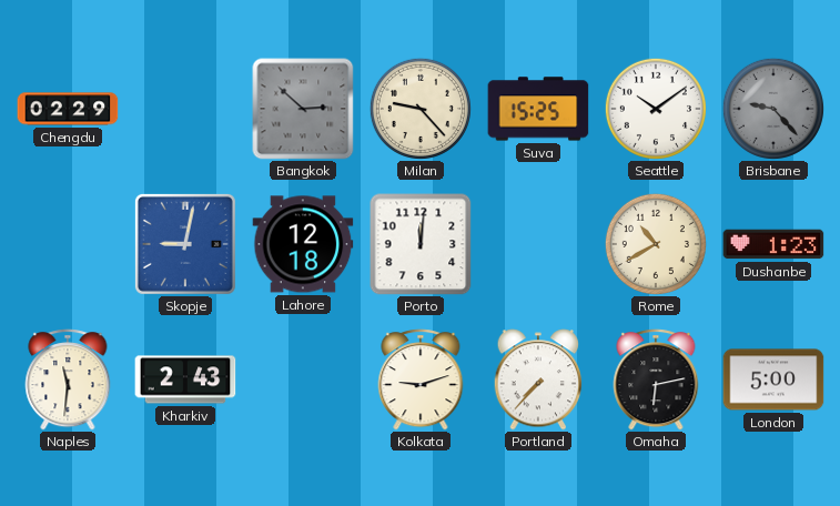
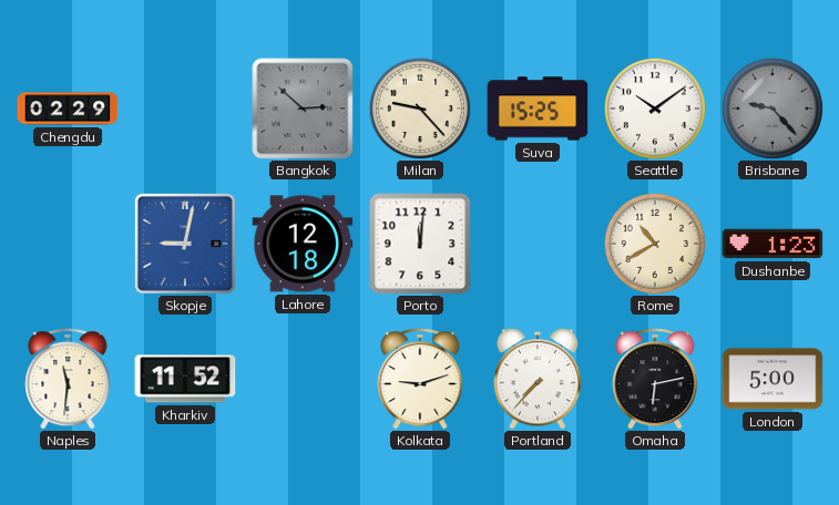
Kharkiv: 2:43 -> 11:52
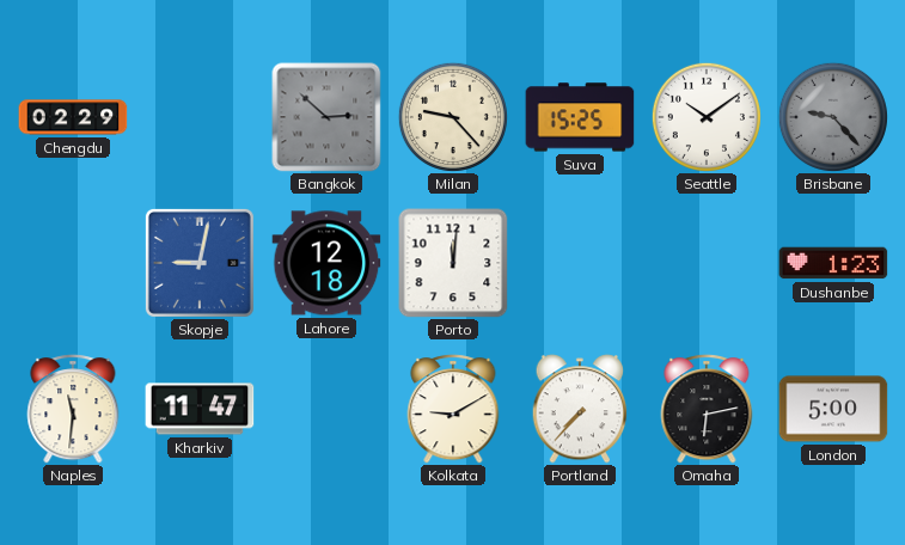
Rome: 10:40 -> none
Kharkiv: 11:52 -> 11:47
Kolkata: 9:12 -> 9:10
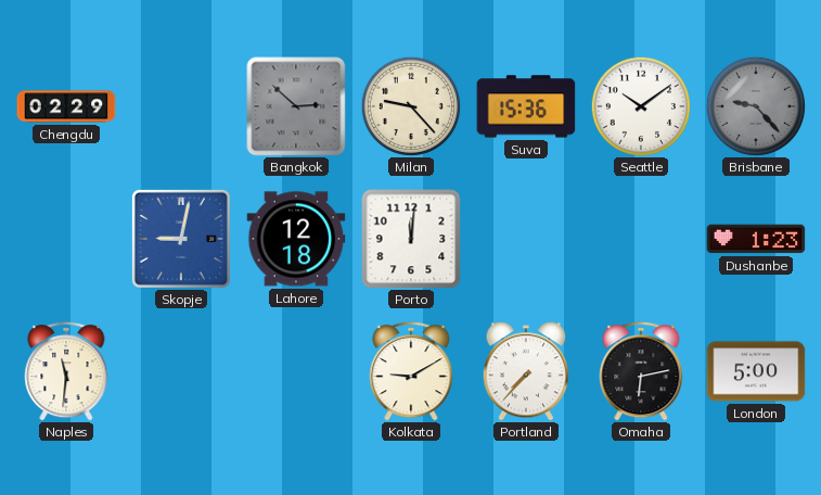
Suva: 15:25 -> 15:36
Kharkiv: 11:47 -> none
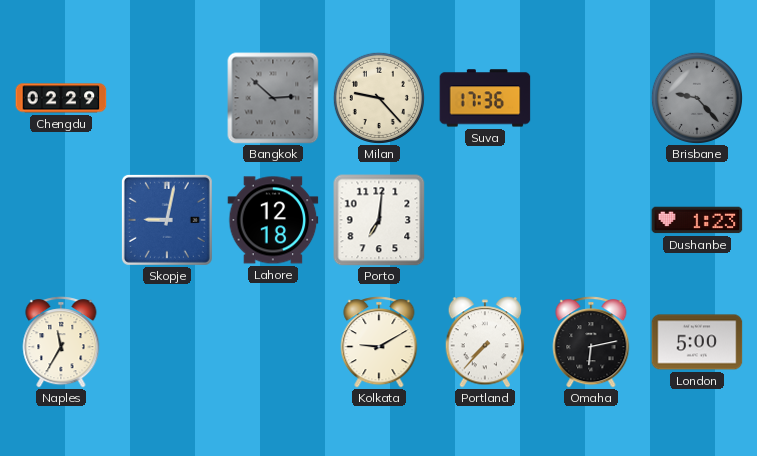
Suva: 15:36 -> 17:36
Seattle: 10:09 -> none
Porto: 12:01 -> 7:01
Naples: 11:31 -> 11:35
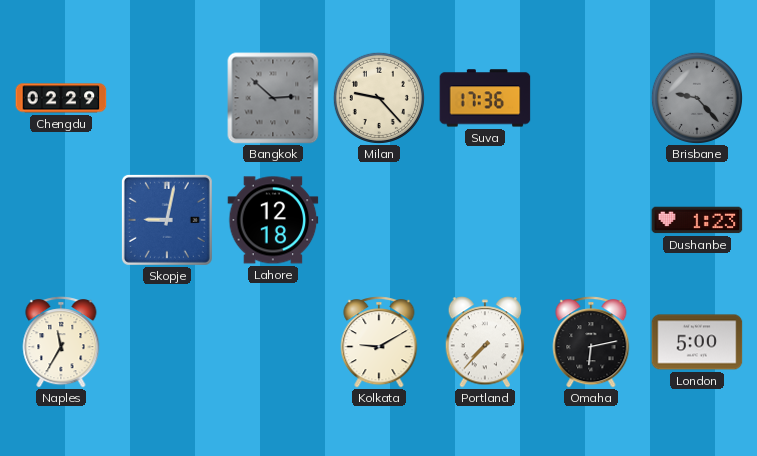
Porto: 7:01 -> none
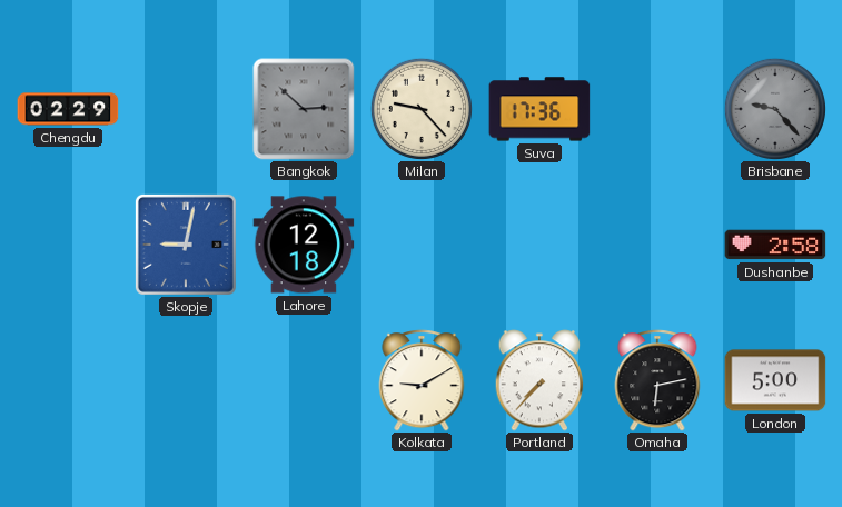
Dushanbe: 1:23 -> 2:58
Naples: 11:35 -> none
